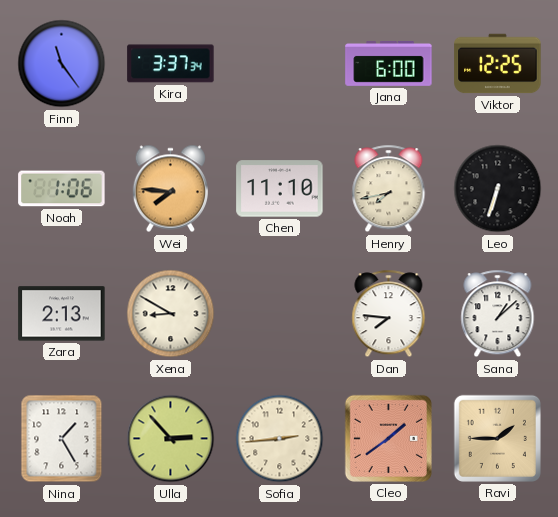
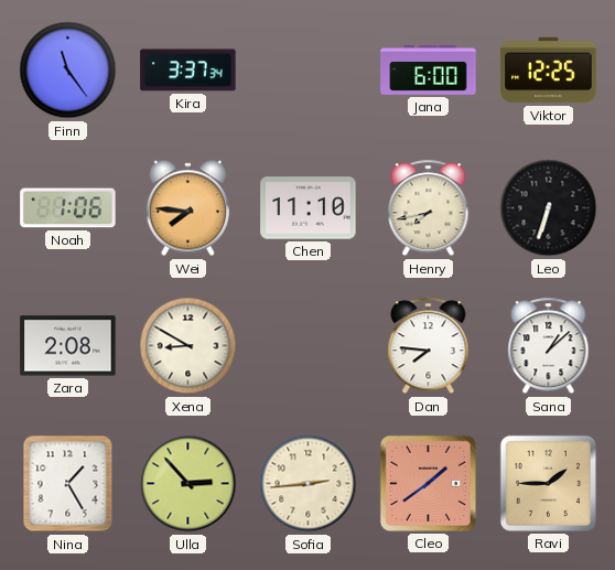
Zara: 2:13 -> 2:08
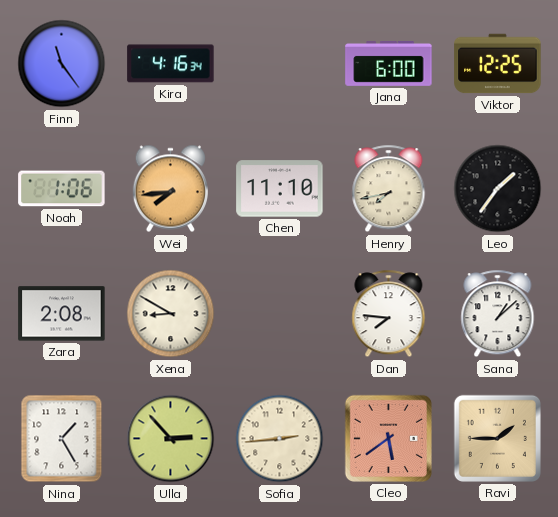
Kira: 3:37 -> 4:16
Wei: 7:46 -> 7:44
Leo: 6:33 -> 1:36
Cleo: 1:39 -> 5:39
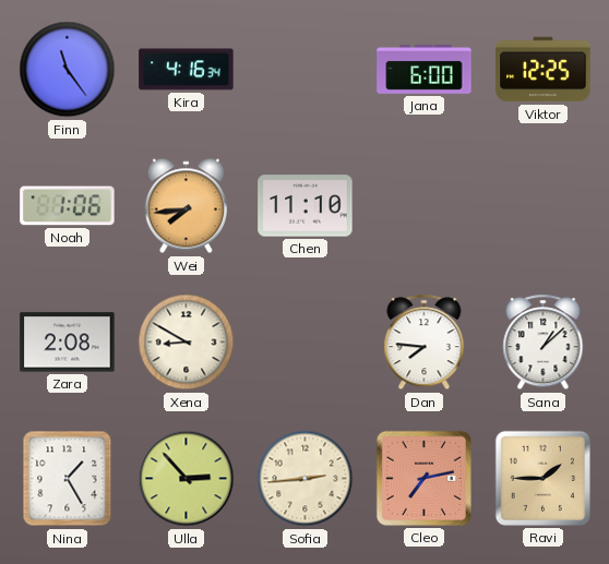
Henry: 7:43 -> none
Leo: 1:36 -> none
Cleo: 5:39 -> 7:13
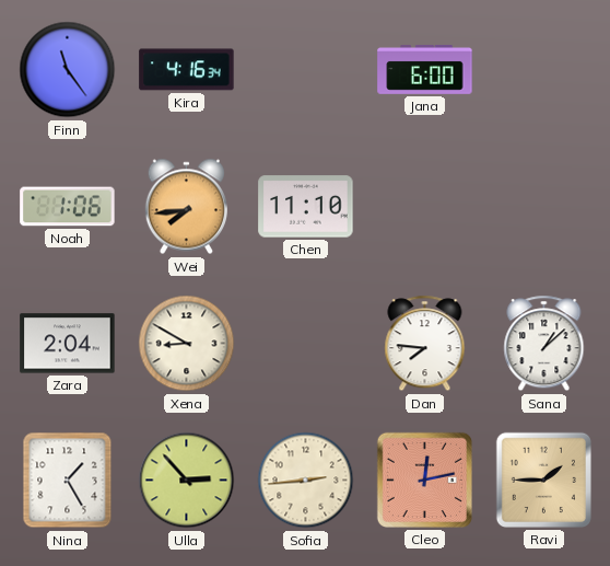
Viktor: 12:25 -> none
Zara: 2:08 -> 2:04
Cleo: 7:13 -> 12:13
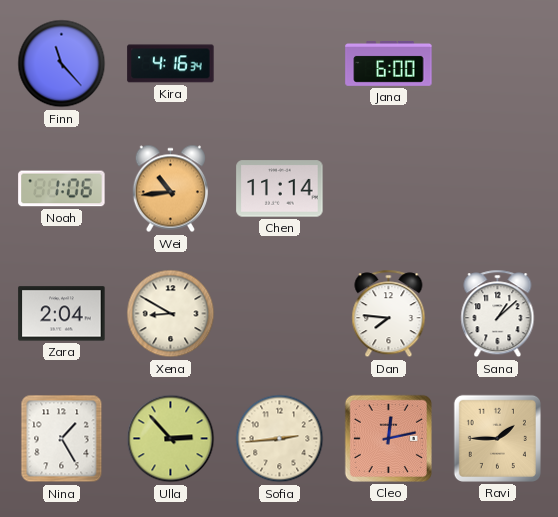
Finn: 11:24 -> 11:23
Wei: 7:44 -> 10:44
Chen: 11:10 -> 11:14
